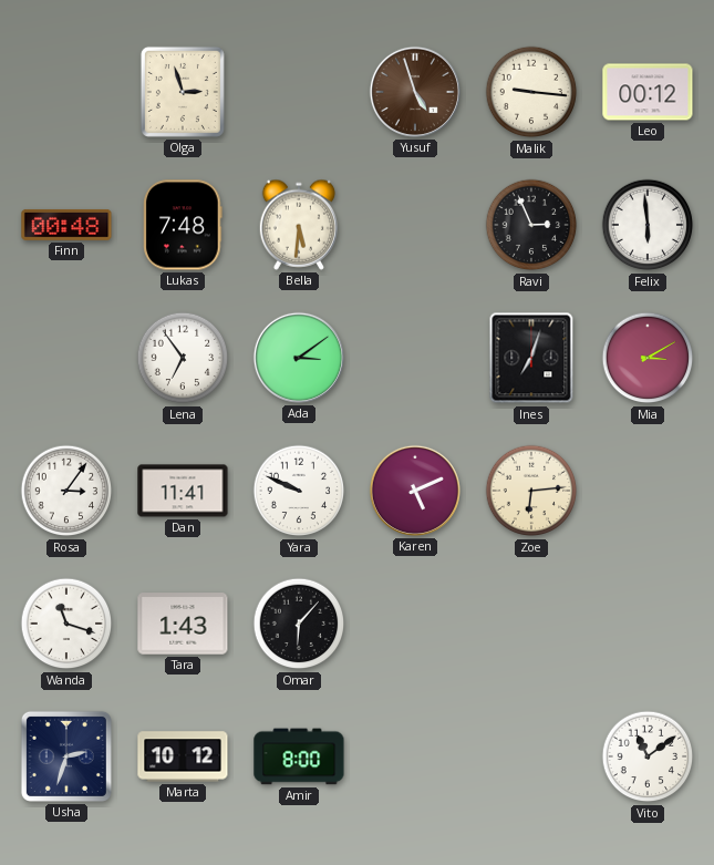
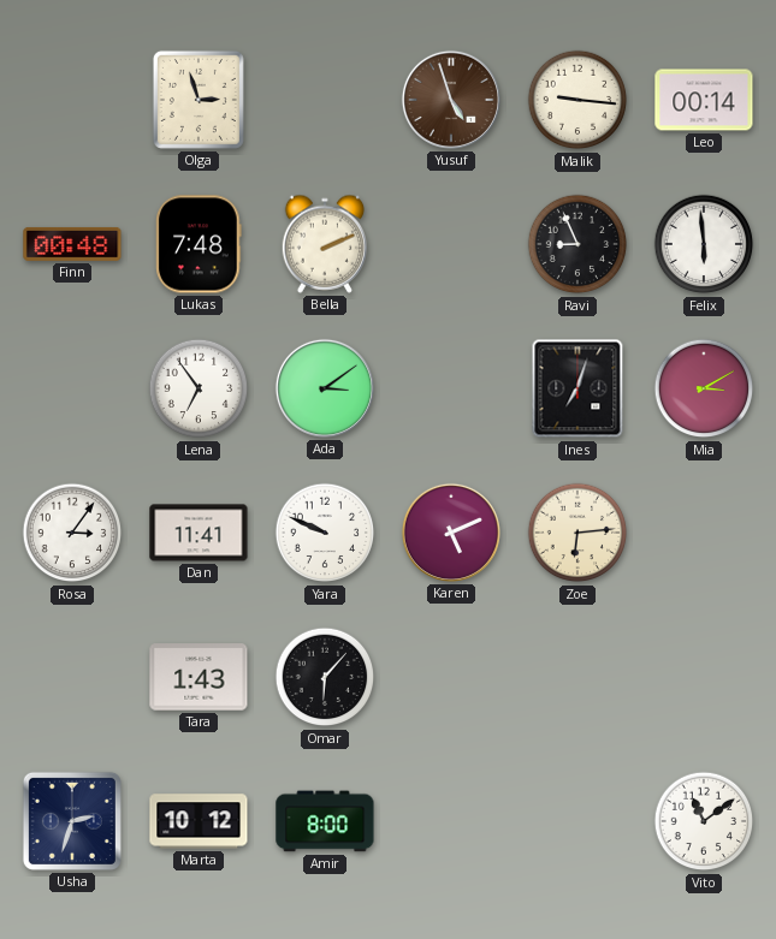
Leo: 00:12 -> 00:14
Bella: 5:31 -> 2:11
Ravi: 2:56 -> 8:56
Wanda: 11:18 -> none
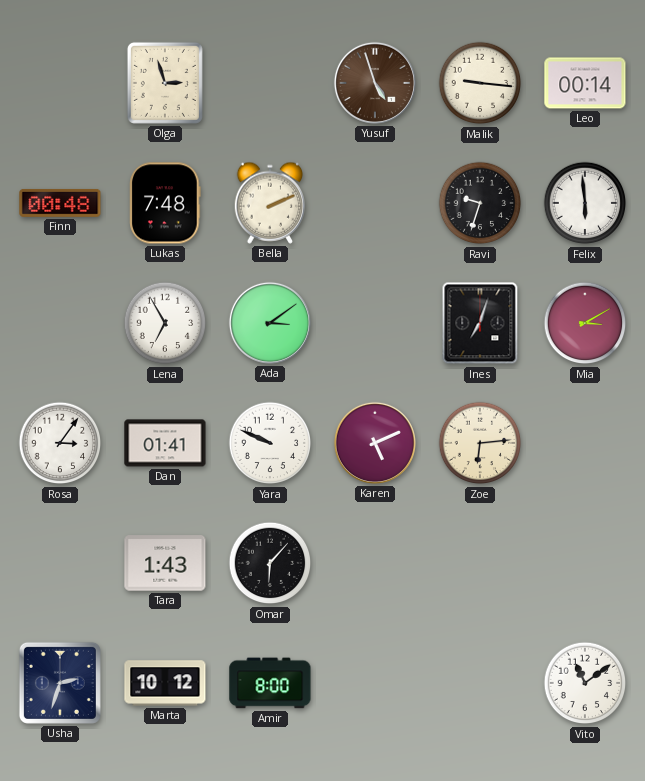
Ravi: 8:56 -> 9:33
Lena: 6:54 -> 6:55
Dan: 11:41 -> 01:41
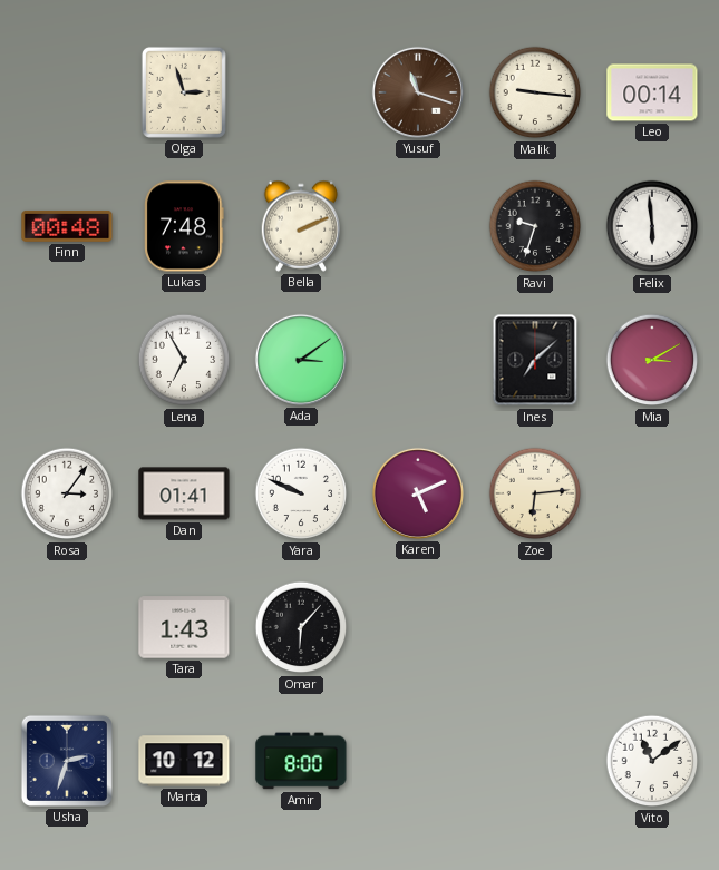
Yusuf: 4:57 -> 11:18
Ines: 7:03 -> 7:08
